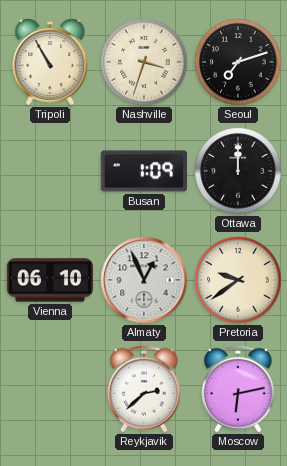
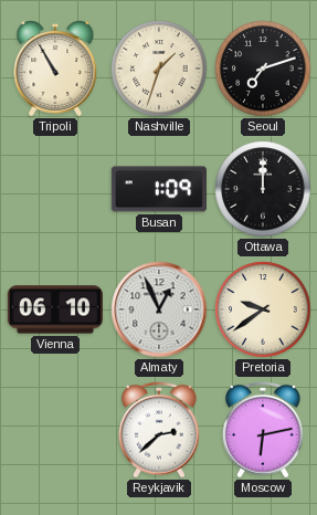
Nashville: 3:33 -> 1:33
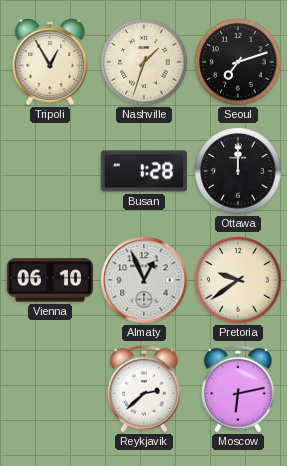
Tripoli: 10:55 -> 12:55
Busan: 1:09 -> 1:28
